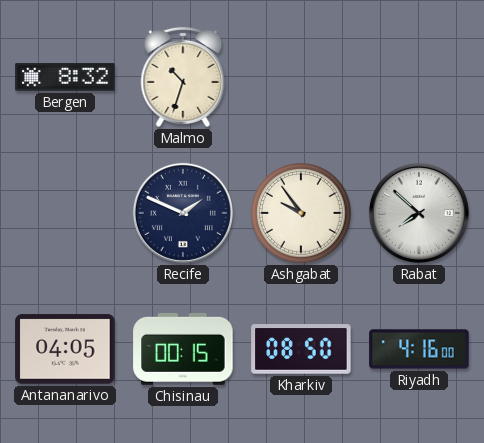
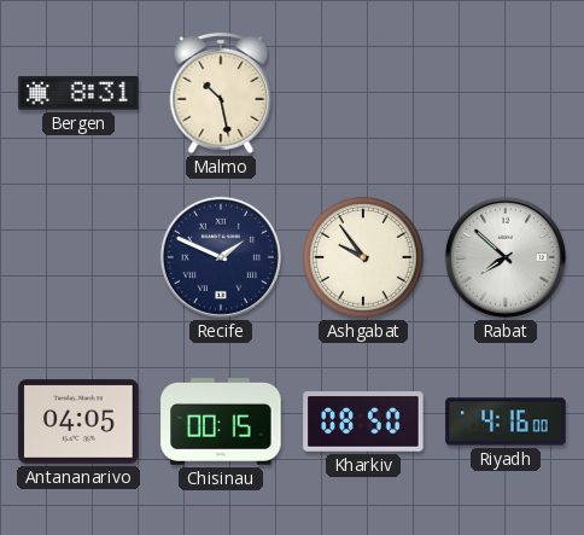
Bergen: 8:32 -> 8:31
Malmo: 10:33 -> 10:28
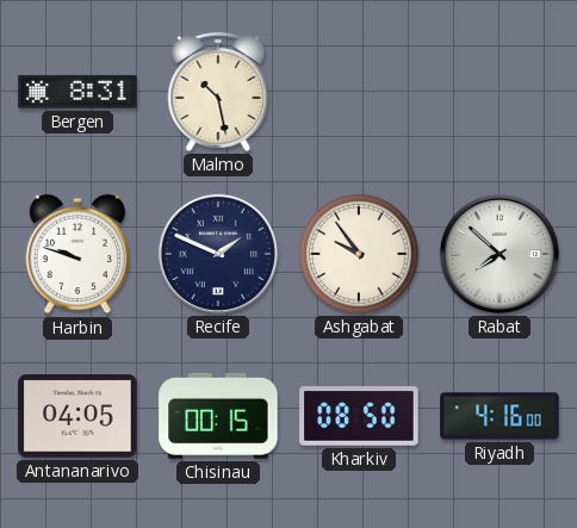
Harbin: none -> 9:48
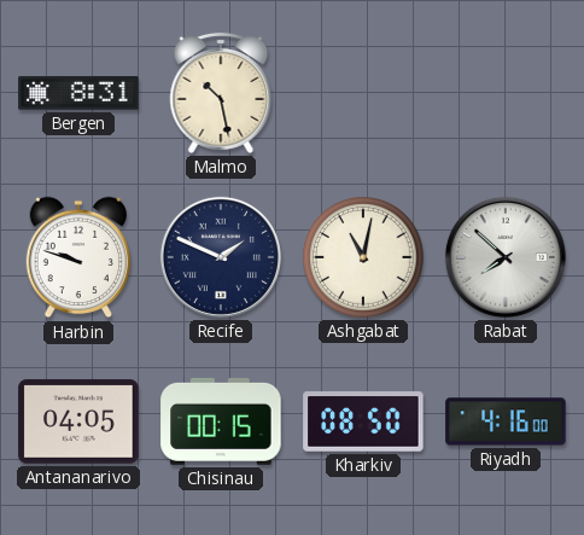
Ashgabat: 9:54 -> 11:02
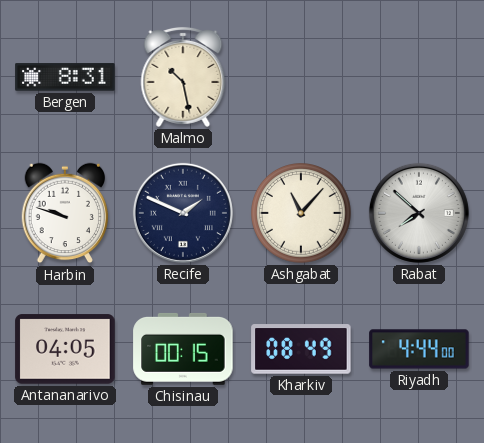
Ashgabat: 11:02 -> 11:07
Kharkiv: 08:50 -> 08:49
Riyadh: 4:16 -> 4:44
